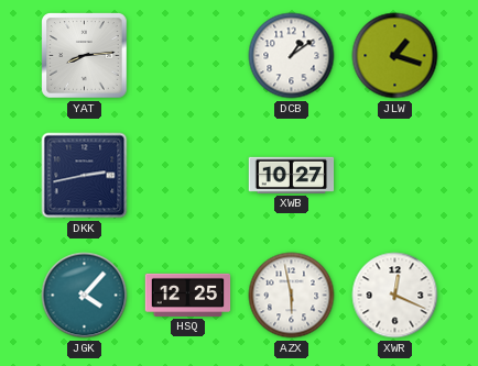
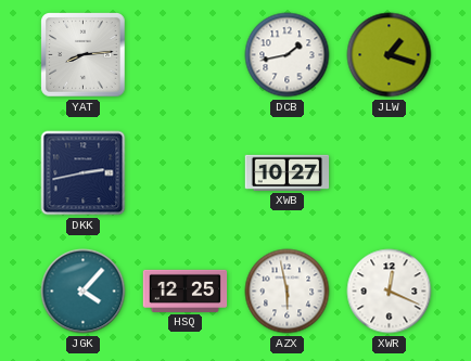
DCB: 1:09 -> 1:43
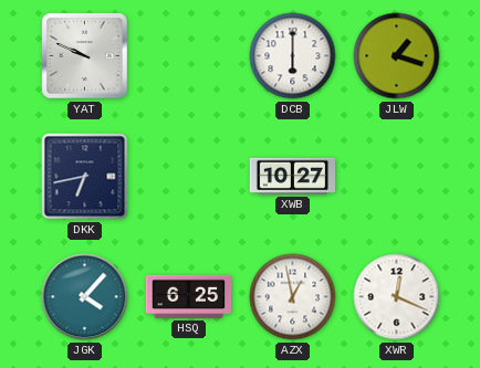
YAT: 8:14 -> 9:49
DCB: 1:43 -> 6:00
DKK: 2:43 -> 6:43
HSQ: 12:25 -> 6:25
AZX: 5:58 -> 12:58
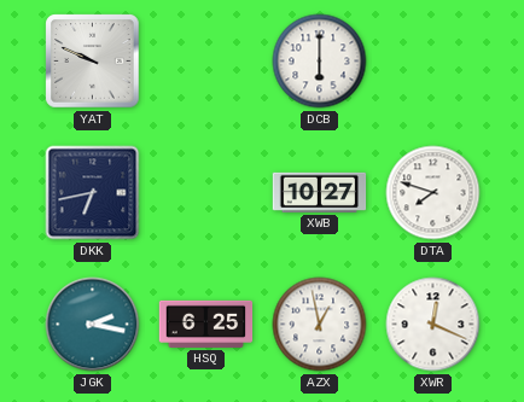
JLW: 1:18 -> none
DTA: none -> 7:48
JGK: 4:07 -> 2:17
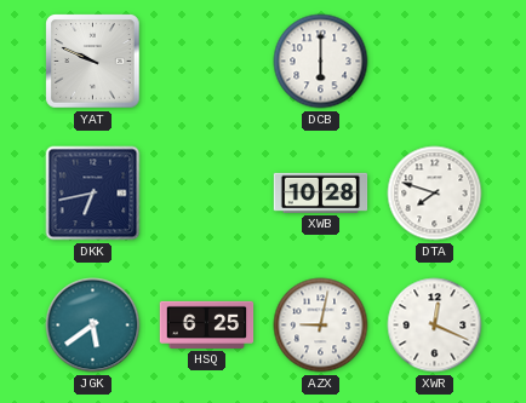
XWB: 10:27 -> 10:28
JGK: 2:17 -> 5:39
AZX: 12:58 -> 9:02
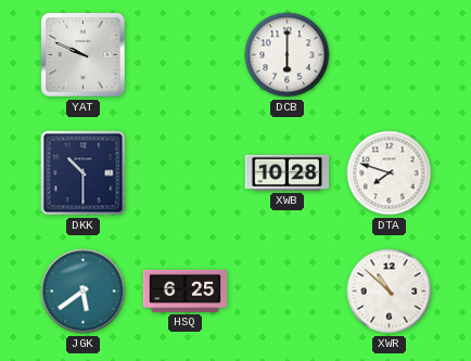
DKK: 6:43 -> 10:30
AZX: 9:02 -> none
XWR: 12:19 -> 10:52
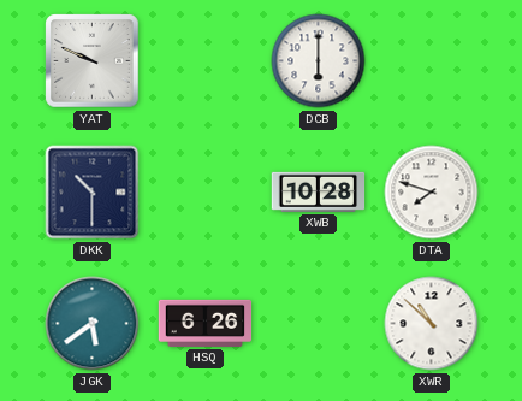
HSQ: 6:25 -> 6:26
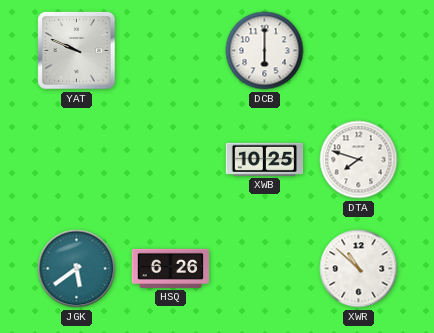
DKK: 10:30 -> none
XWB: 10:28 -> 10:25
